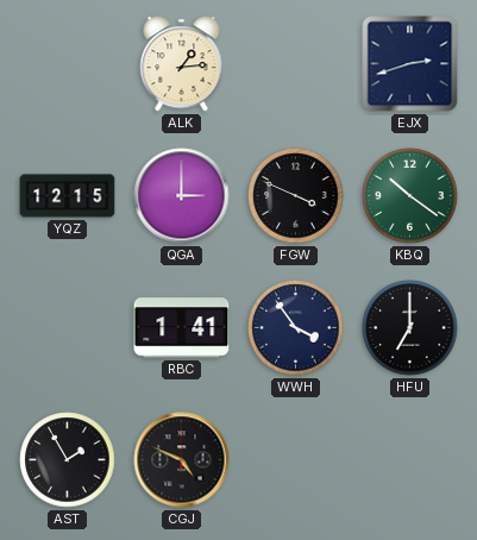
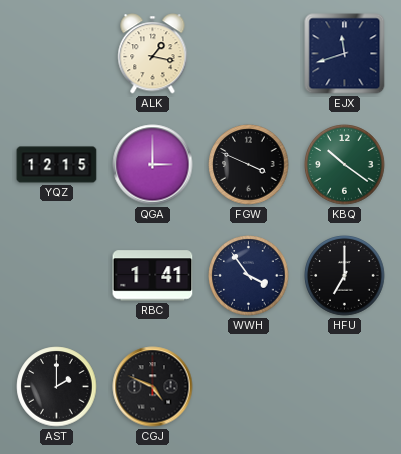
ALK: 1:14 -> 1:17
EJX: 2:42 -> 11:42
AST: 1:55 -> 2:00
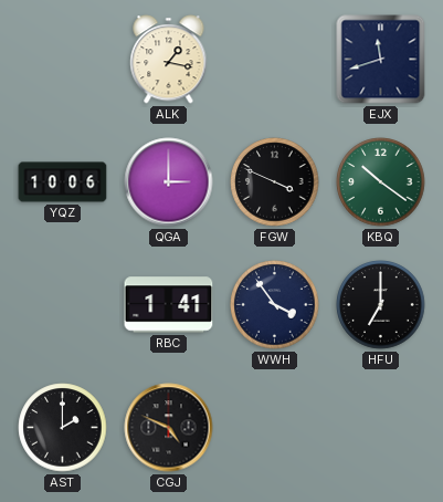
YQZ: 12:15 -> 10:06
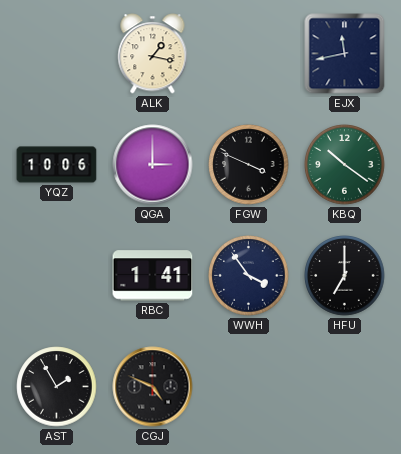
EJX: 11:42 -> 11:43
AST: 2:00 -> 1:55
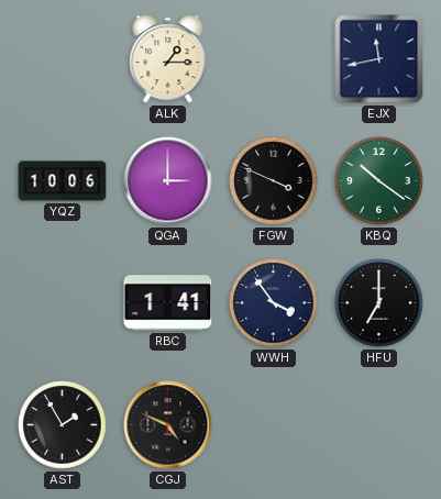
ALK: 1:17 -> 1:15
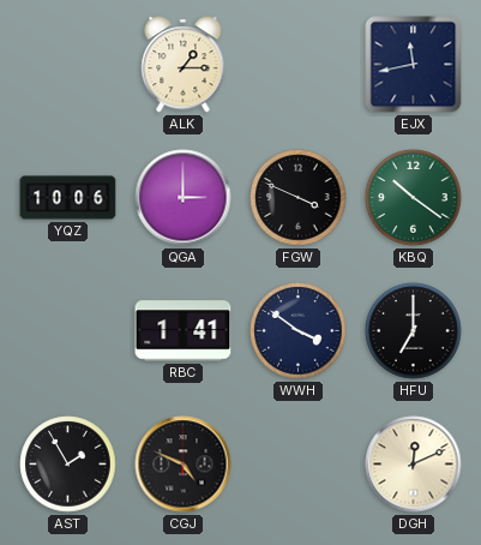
WWH: 3:54 -> 3:51
DGH: none -> 12:11
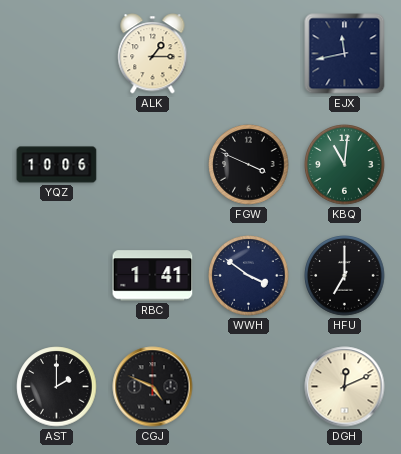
QGA: 3:00 -> none
KBQ: 10:21 -> 11:01
AST: 1:55 -> 2:00
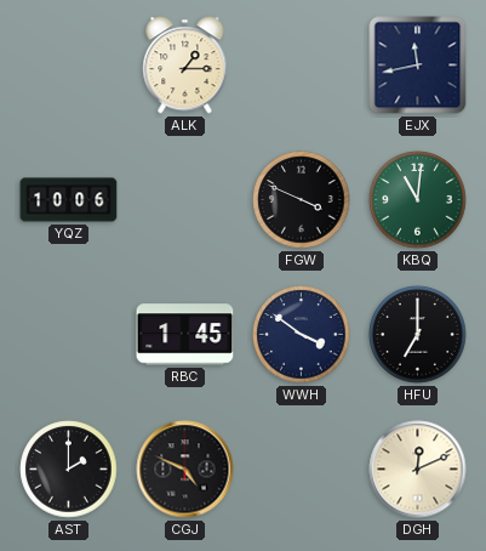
RBC: 1:41 -> 1:45
